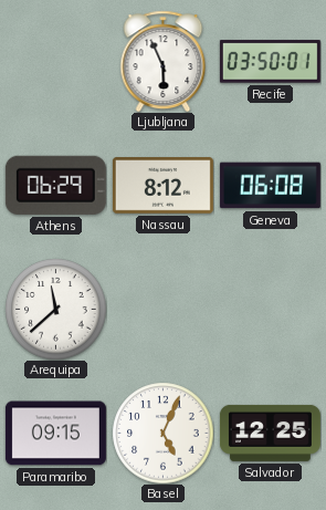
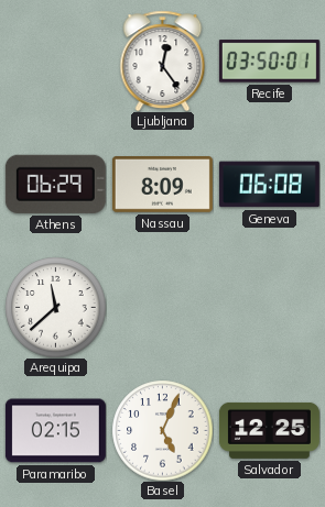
Ljubljana: 5:56 -> 12:24
Nassau: 8:12 -> 8:09
Paramaribo: 09:15 -> 02:15
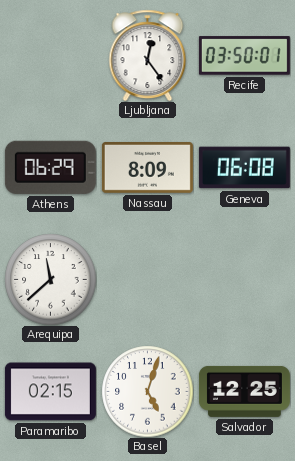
Basel: 5:04 -> 5:03
